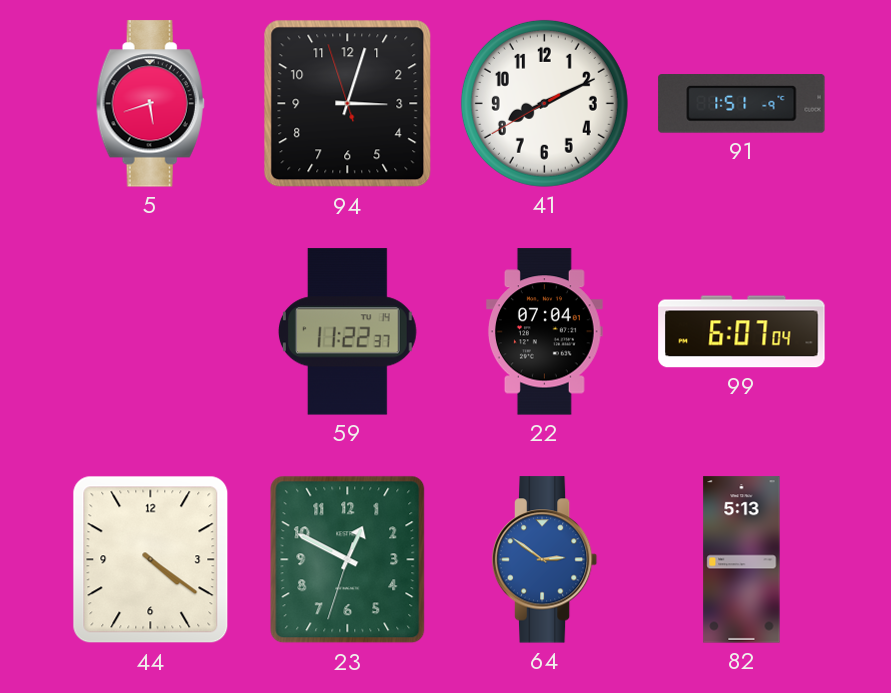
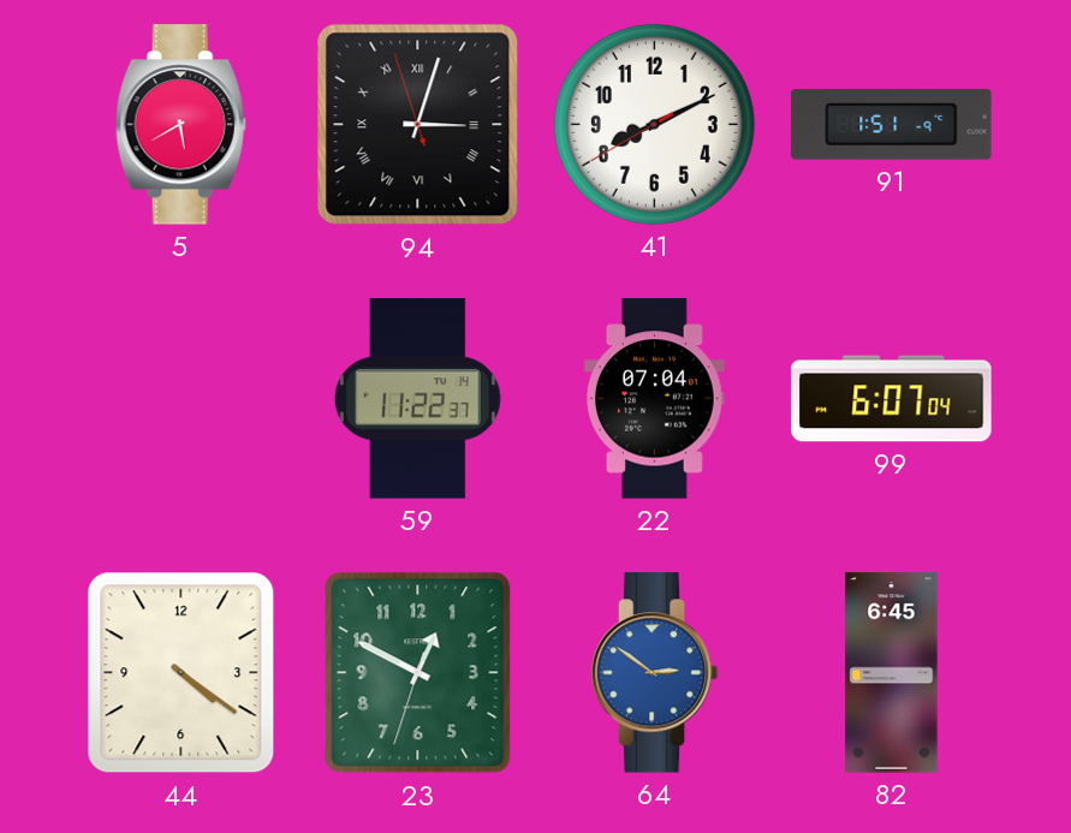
5: 5:42 -> 5:40
94 numerals: Arabic -> Roman
82: 5:13 -> 6:45
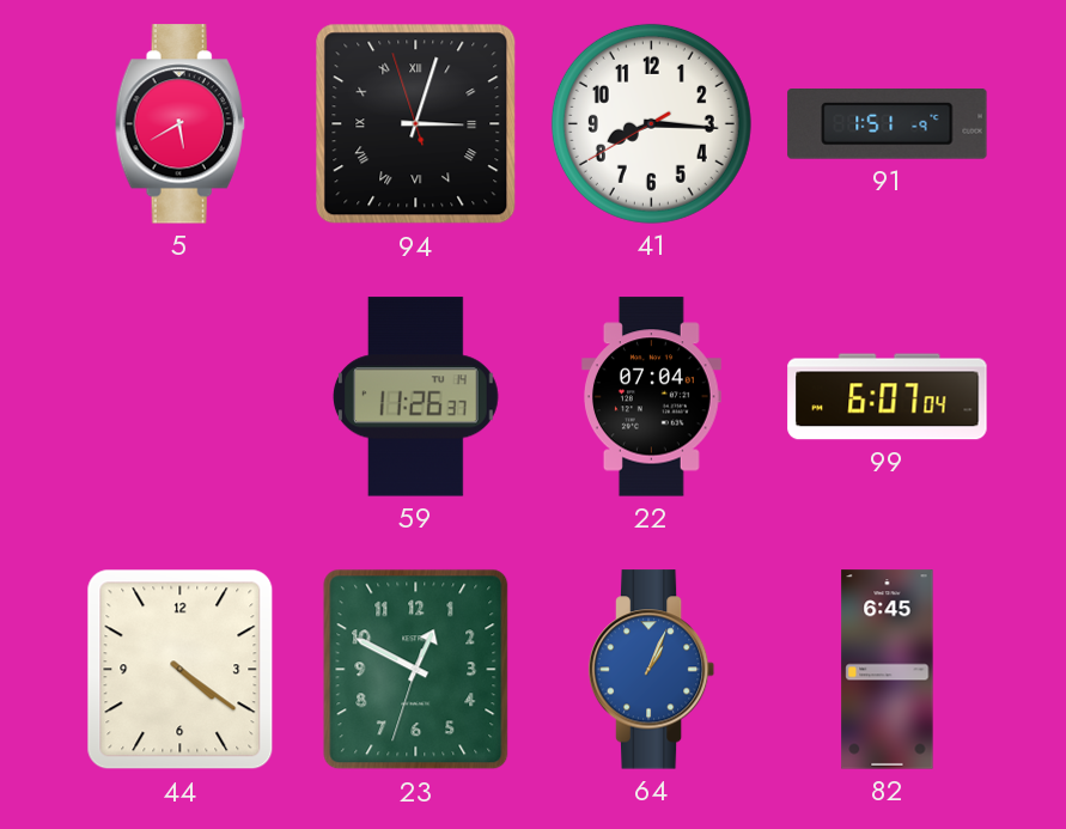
41: 8:10 -> 8:15
59: 11:22 -> 11:26
64: 2:51 -> 1:04
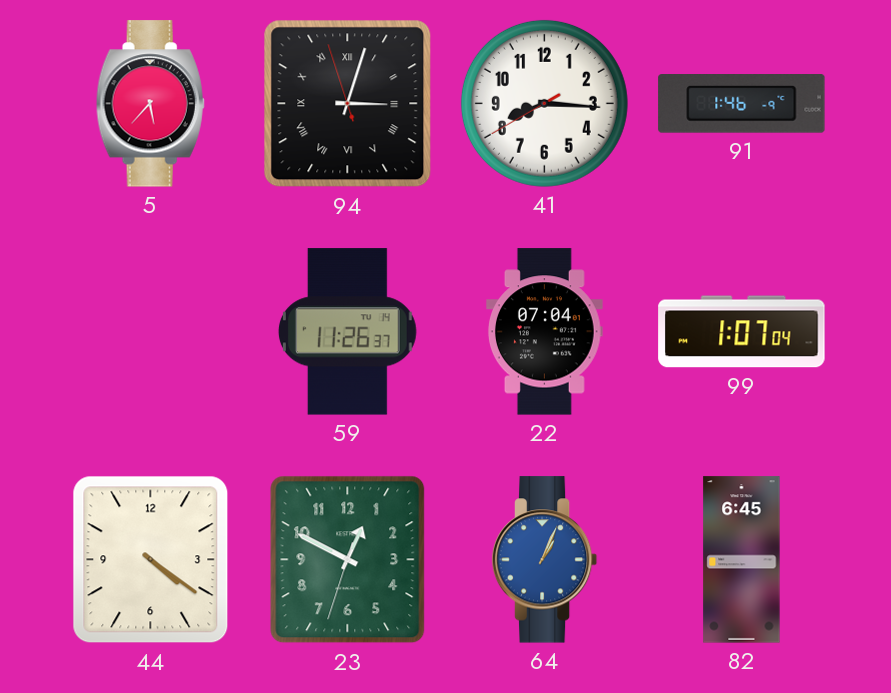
5: 5:40 -> 5:37
91: 1:51 -> 1:46
99: 6:07 -> 1:07
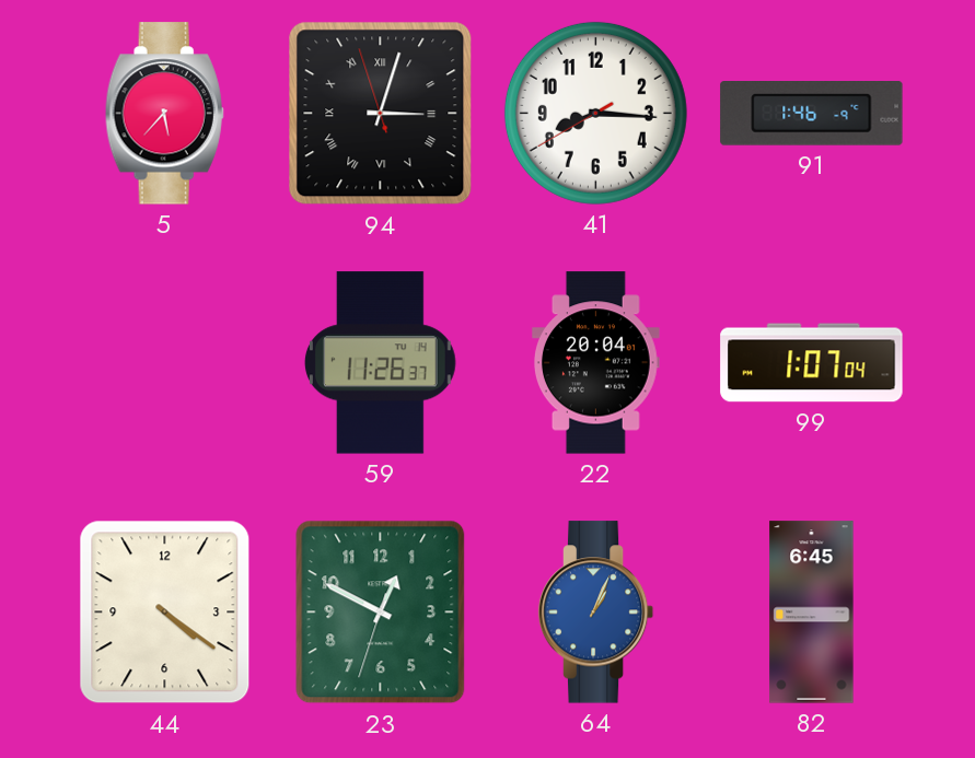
22: 07:04 -> 20:04
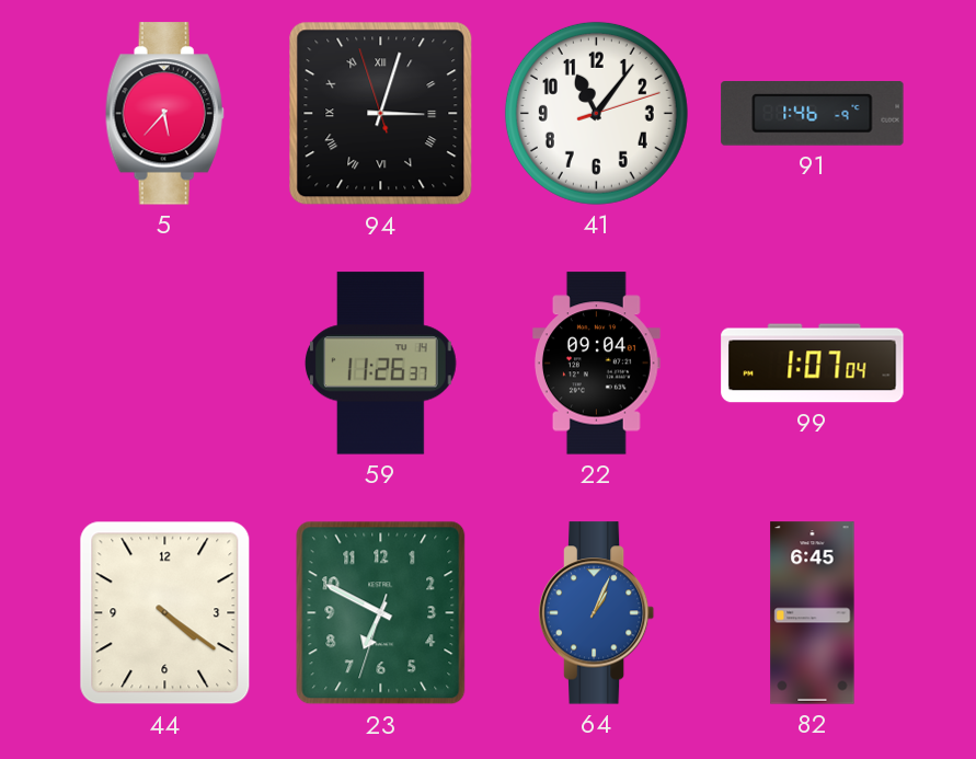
41: 8:15 -> 11:06
22: 20:04 -> 09:04
23: 12:49 -> 6:49
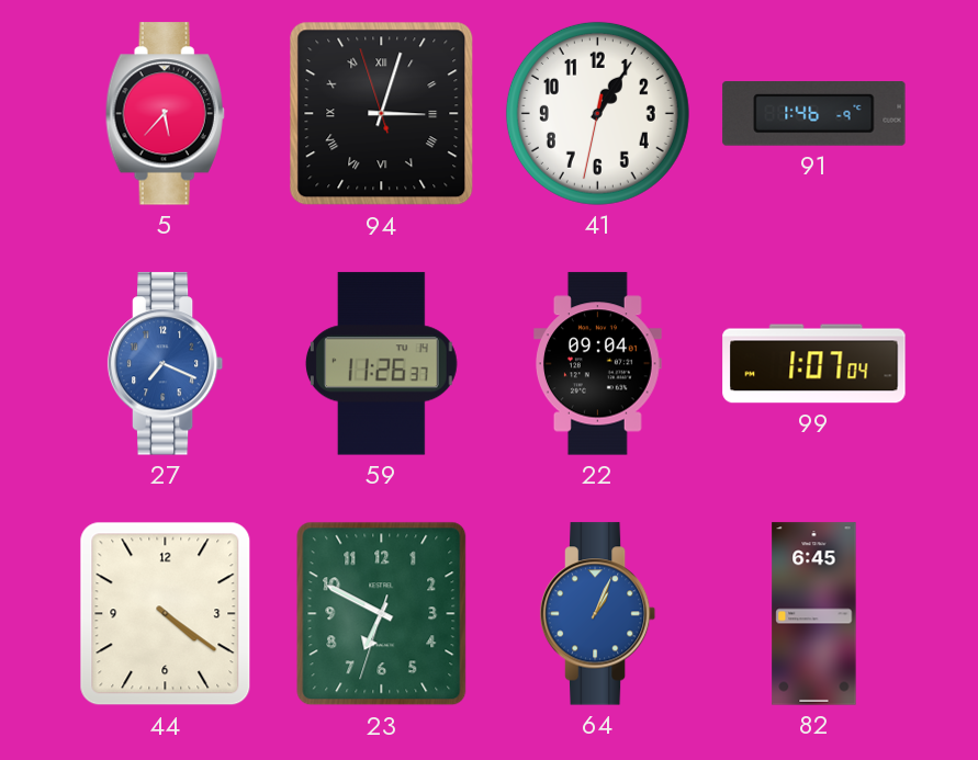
41: 11:06 -> 1:05
27: none -> 7:19
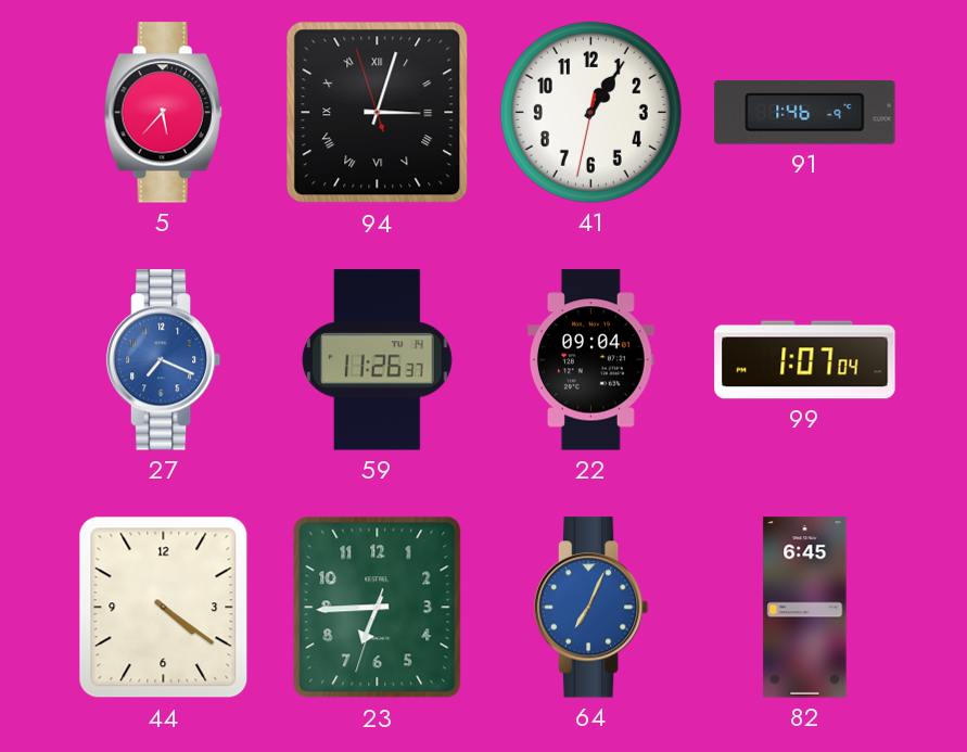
23: 6:49 -> 6:44
64: 1:04 -> 7:04
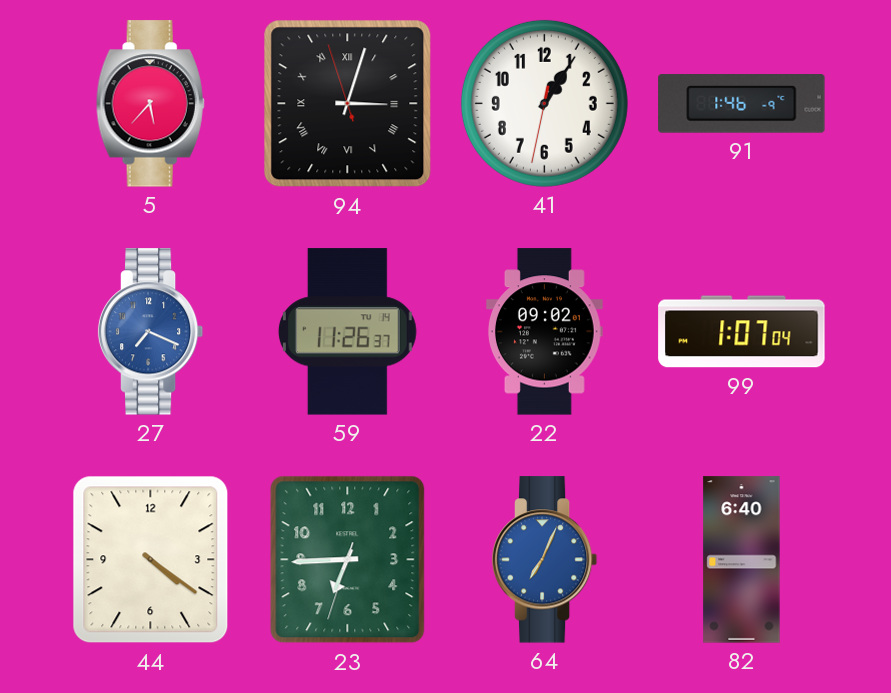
22: 09:04 -> 09:02
82: 6:45 -> 6:40
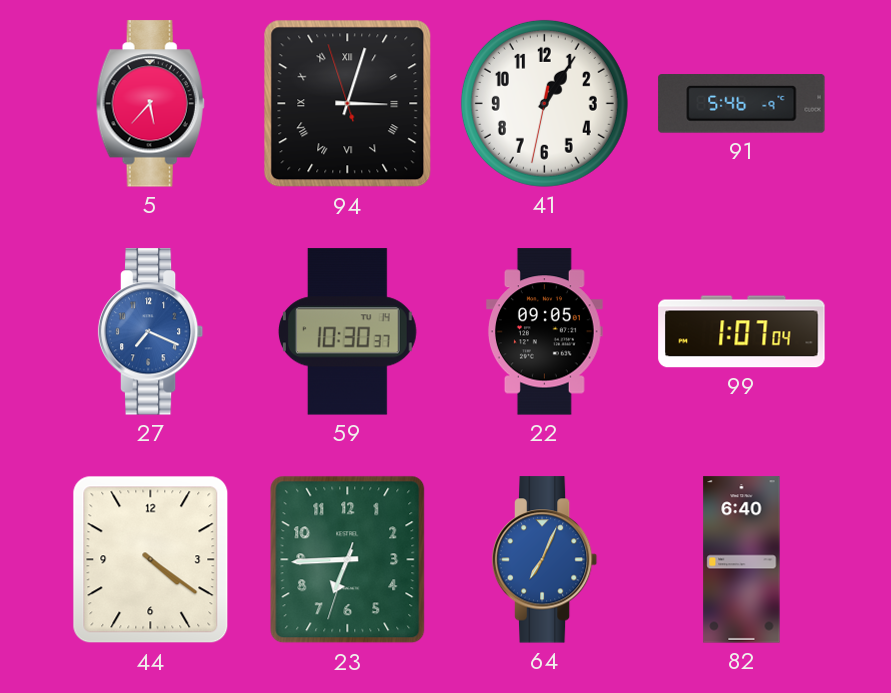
91: 1:46 -> 5:46
59: 11:26 -> 10:30
22: 09:02 -> 09:05
